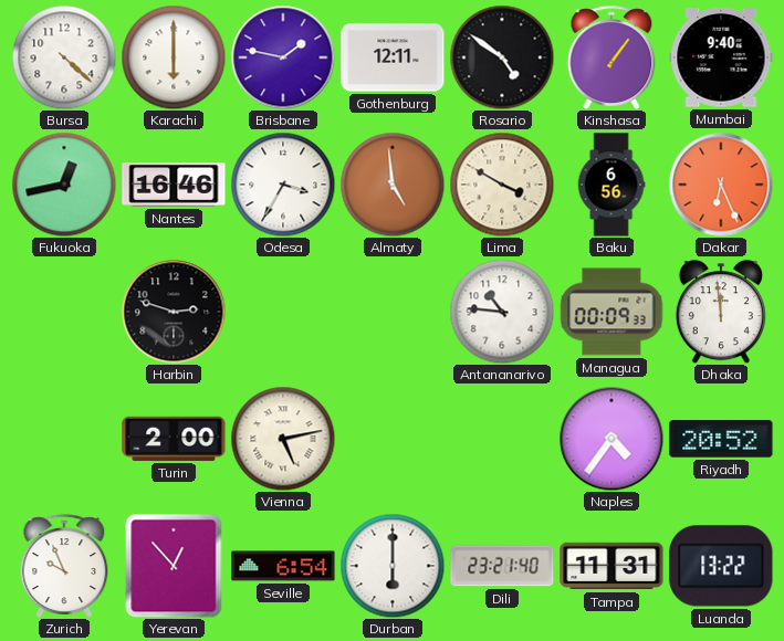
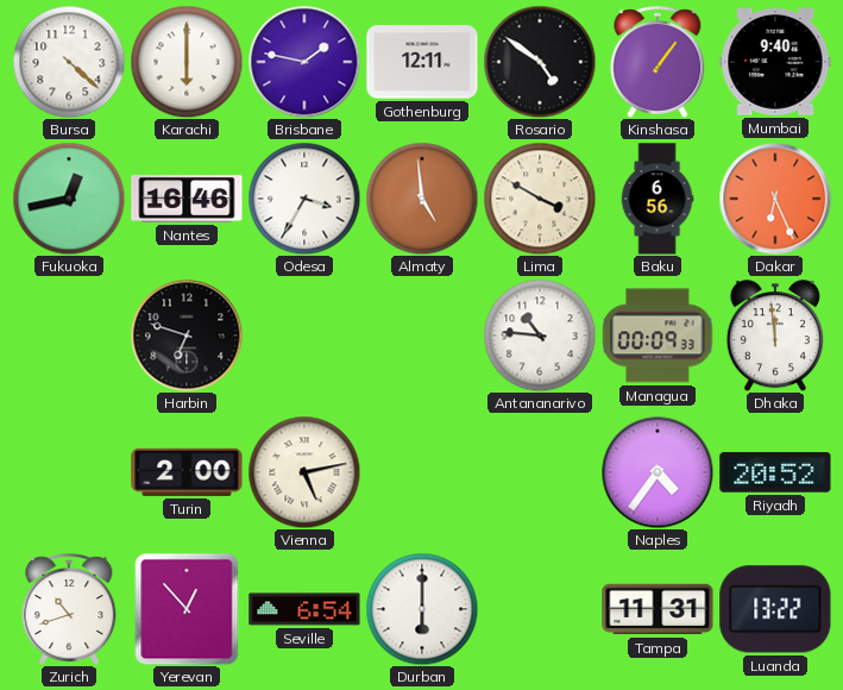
Harbin: 2:48 -> 6:48
Zurich: 9:56 -> 10:42
Dili: 23:21 -> none
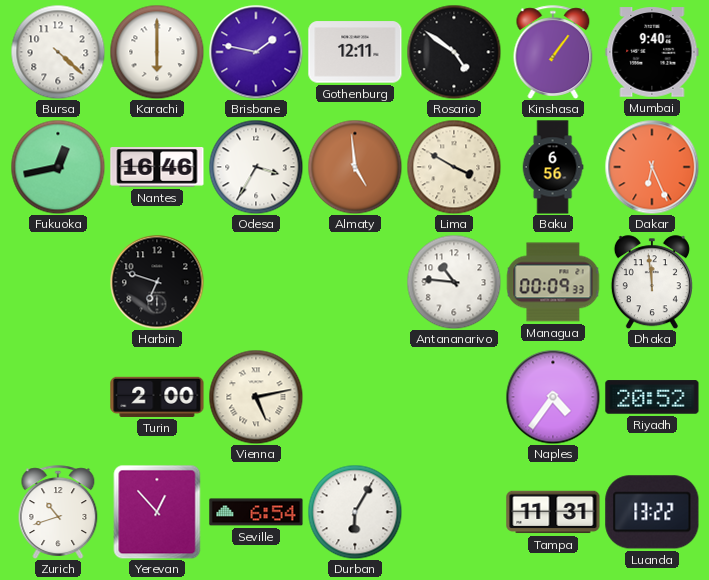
Durban: 6:00 -> 6:05
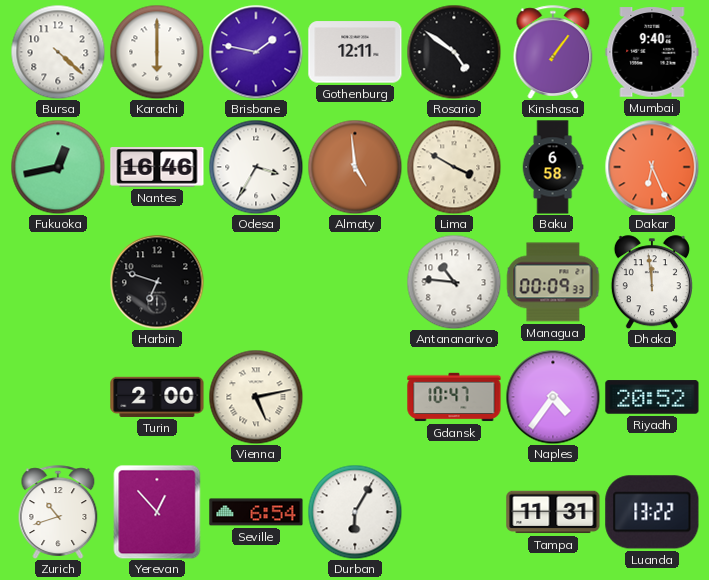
Baku: 6:56 -> 6:58
Gdansk: none -> 10:47
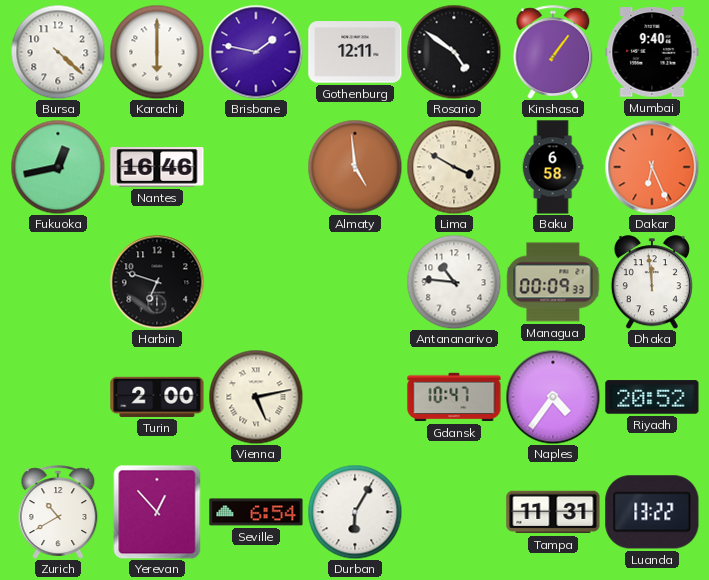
Odesa: 3:35 -> none
Zurich: 10:42 -> 10:40
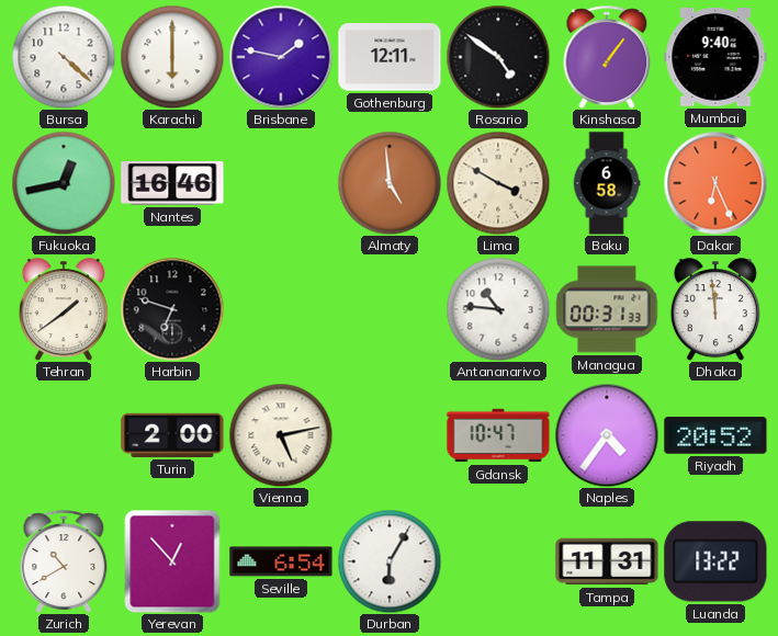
Tehran: none -> 1:39
Managua: 00:09 -> 00:31
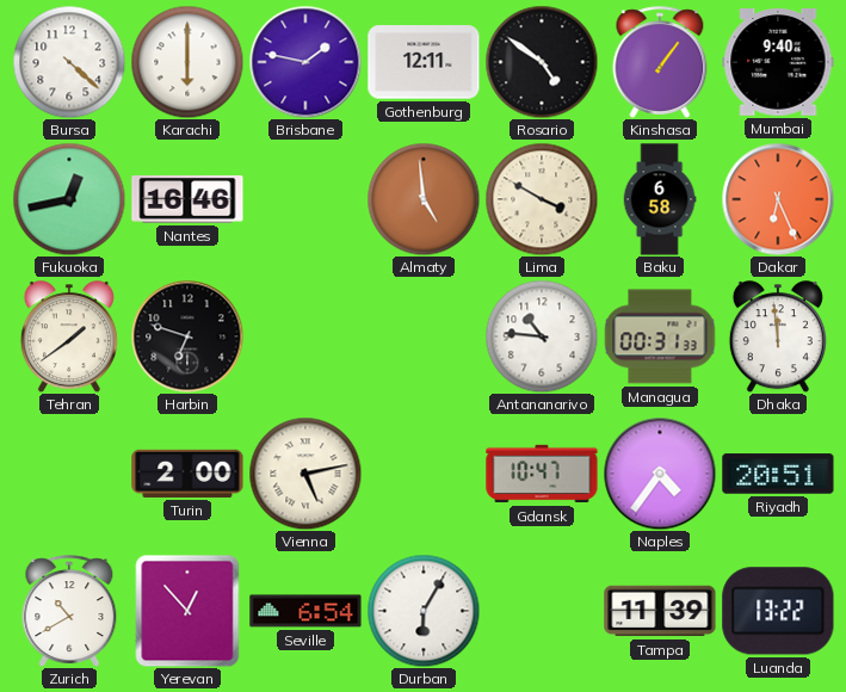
Riyadh: 20:52 -> 20:51
Tampa: 11:31 -> 11:39
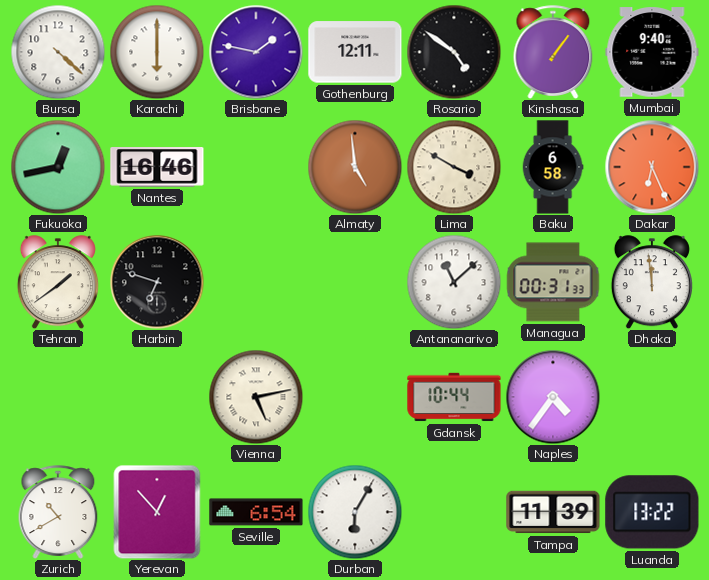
Antananarivo: 10:46 -> 11:08
Turin: 2:00 -> none
Gdansk: 10:47 -> 10:44
Riyadh: 20:51 -> none
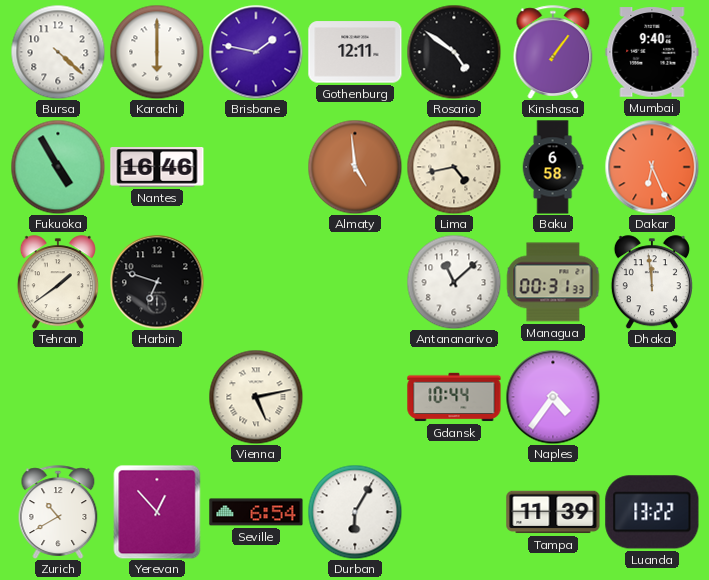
Fukuoka: 12:43 -> 4:55
Lima: 3:50 -> 4:43
